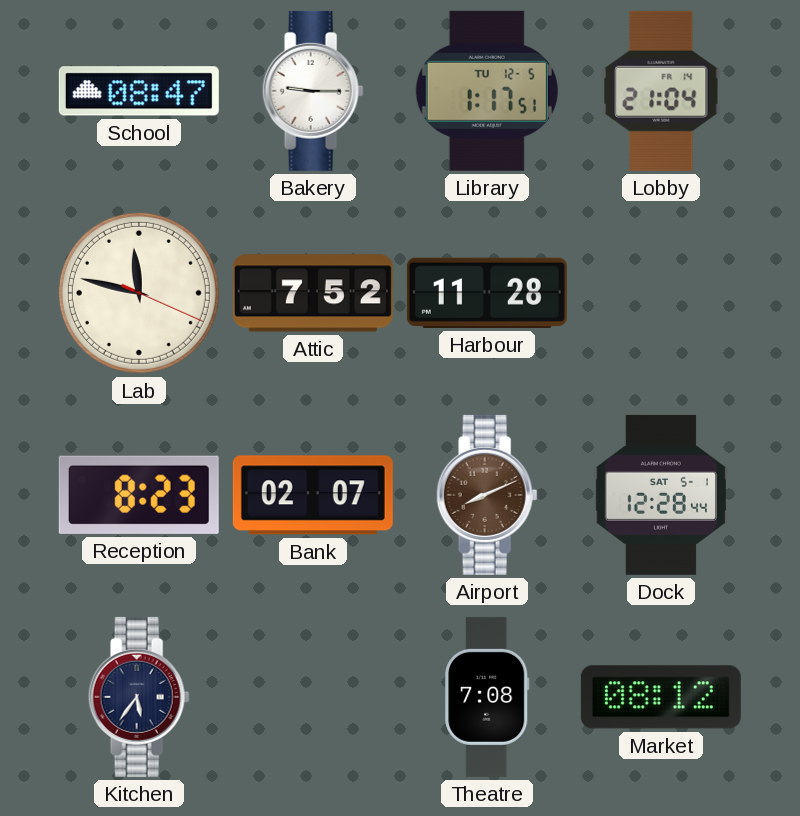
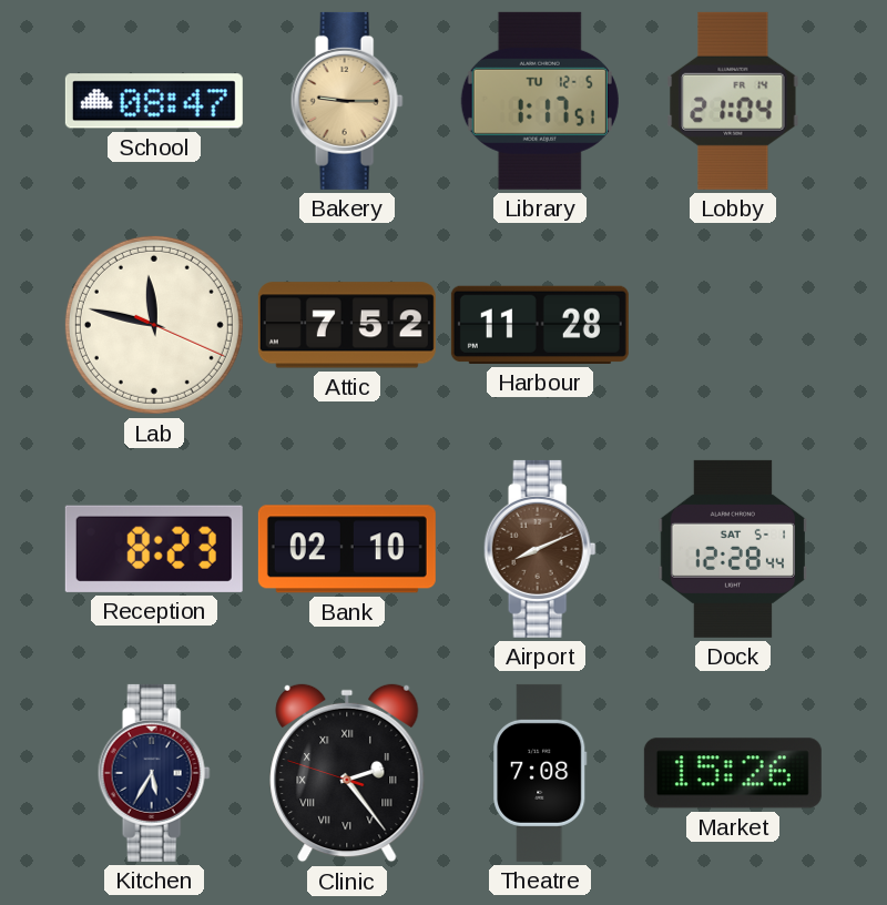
Bakery dial: white -> champagne
Bank: 02:07 -> 02:10
Kitchen: 5:36 -> 5:35
Clinic: none -> 2:23
Market: 08:12 -> 15:26
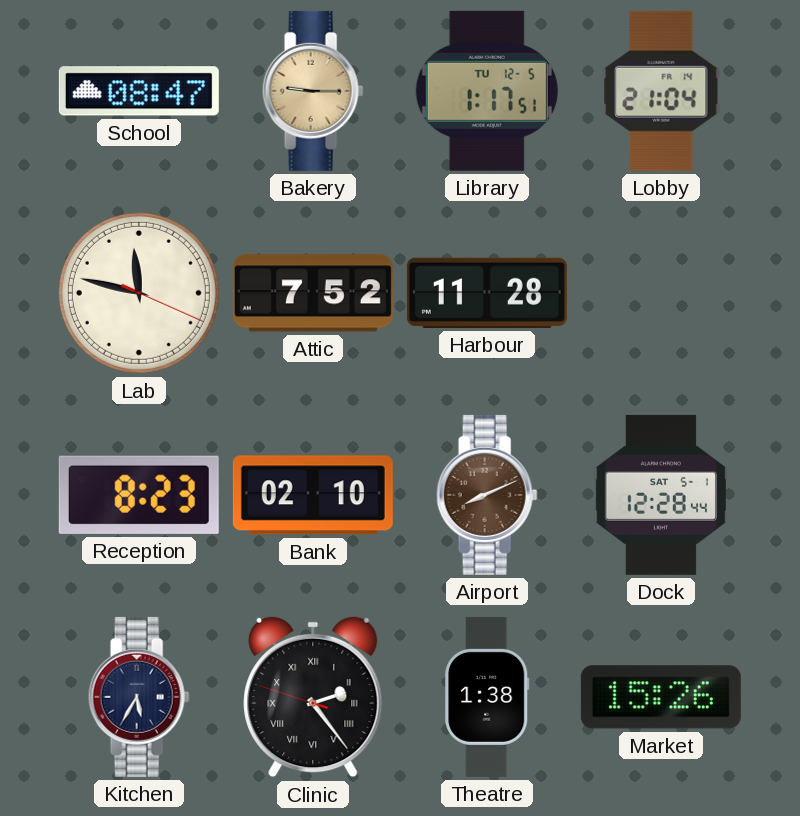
Theatre: 7:08 -> 1:38
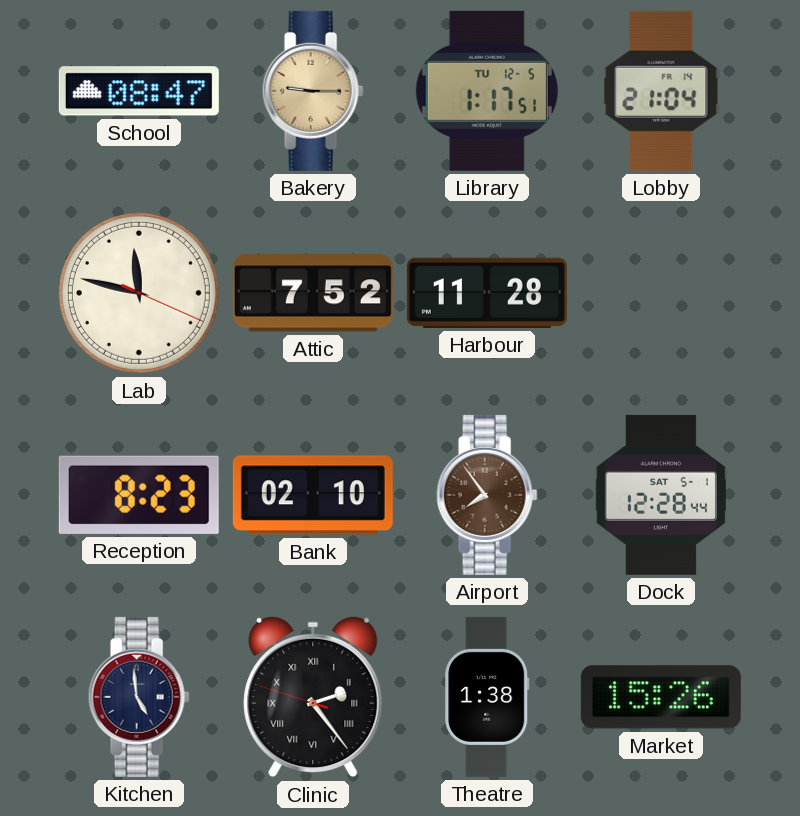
Airport: 8:11 -> 7:54
Kitchen: 5:35 -> 4:59
